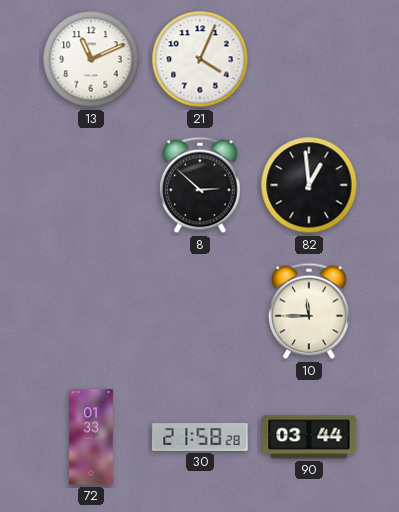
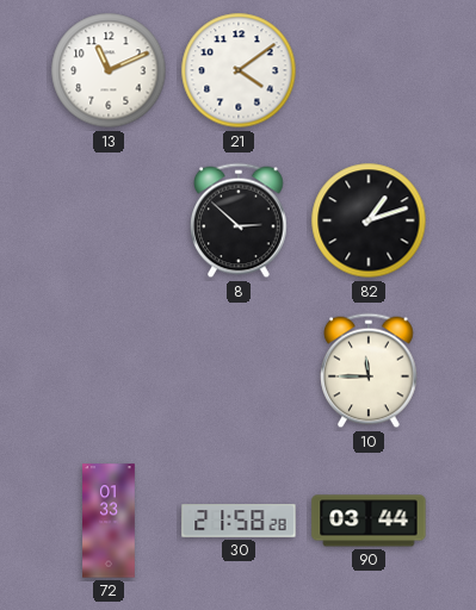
21: 4:04 -> 4:09
82: 12:59 -> 1:12
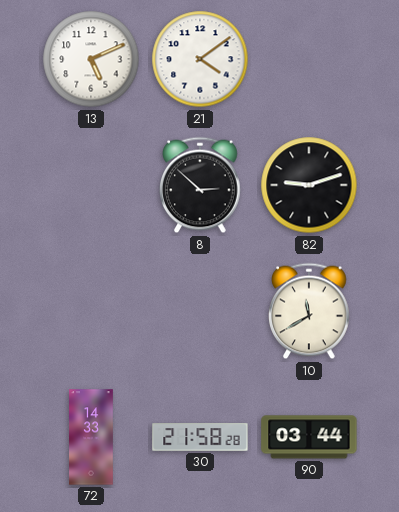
13: 11:11 -> 5:11
82: 1:12 -> 9:12
10: 11:45 -> 11:40
72: 01:33 -> 14:33
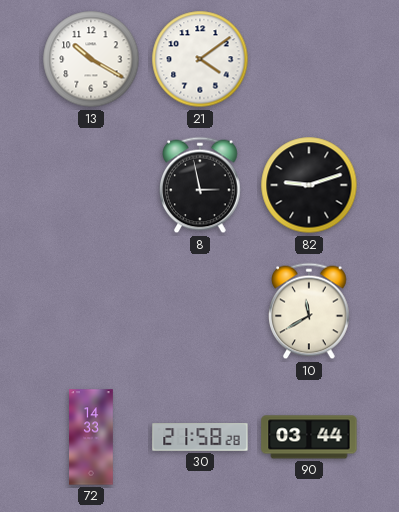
13: 5:11 -> 10:20
8: 2:52 -> 2:58
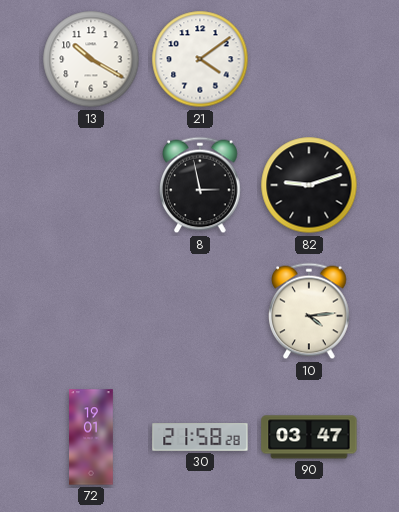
10: 11:40 -> 4:14
72: 14:33 -> 19:01
90: 03:44 -> 03:47
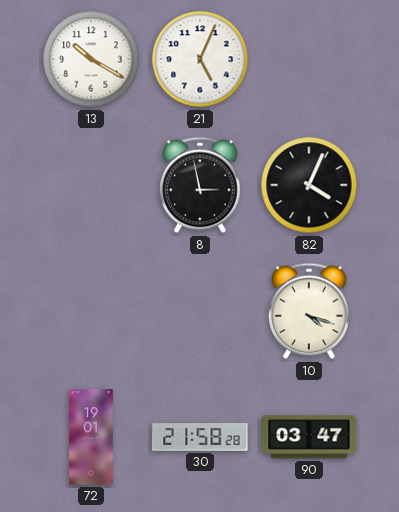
21: 4:09 -> 5:04
82: 9:12 -> 4:04
10: 4:14 -> 4:18
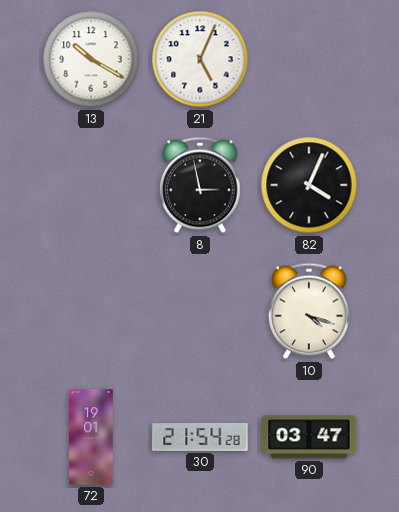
30: 21:58 -> 21:54
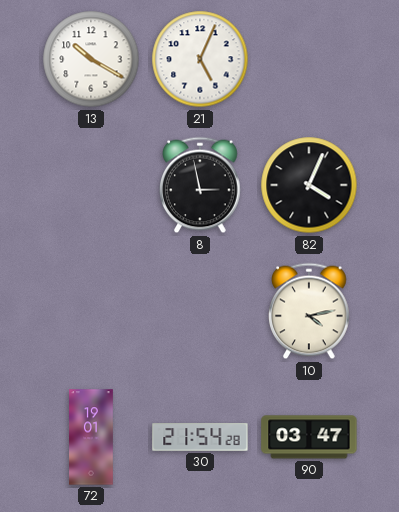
10: 4:18 -> 4:13
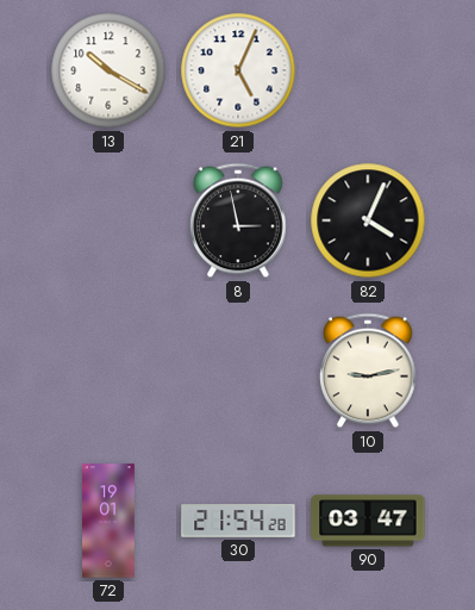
10: 4:13 -> 9:13
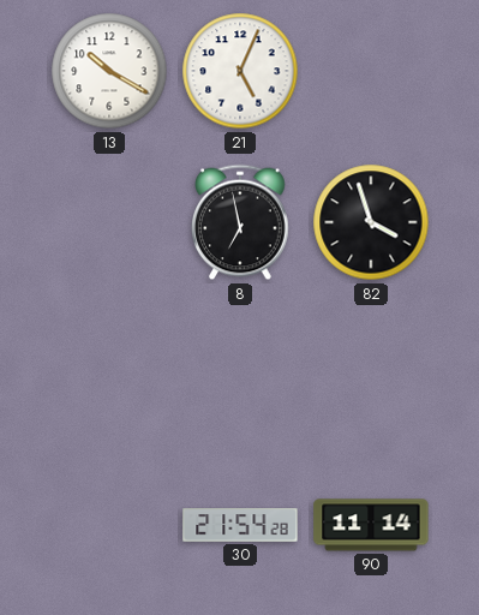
8: 2:58 -> 6:58
82: 4:04 -> 3:57
10: 9:13 -> none
72: 19:01 -> none
90: 03:47 -> 11:14
